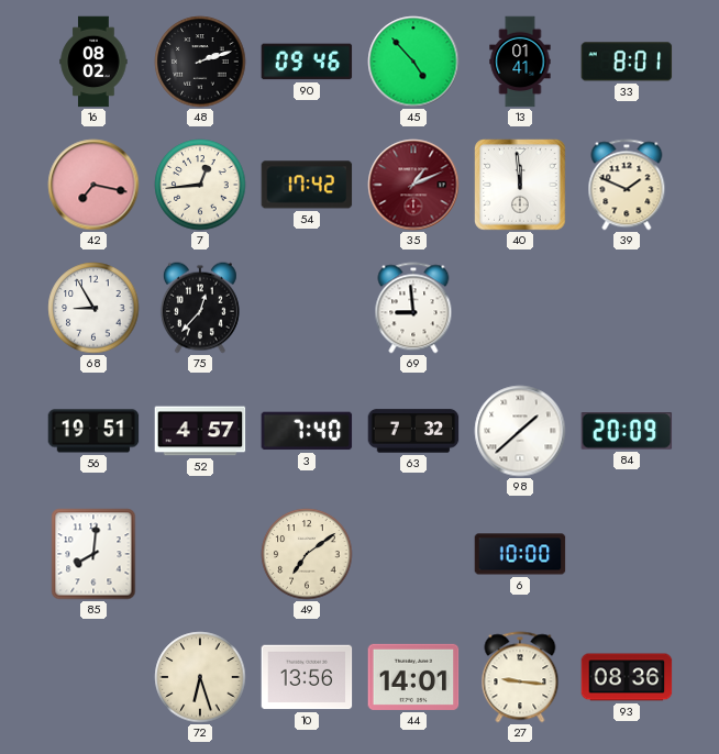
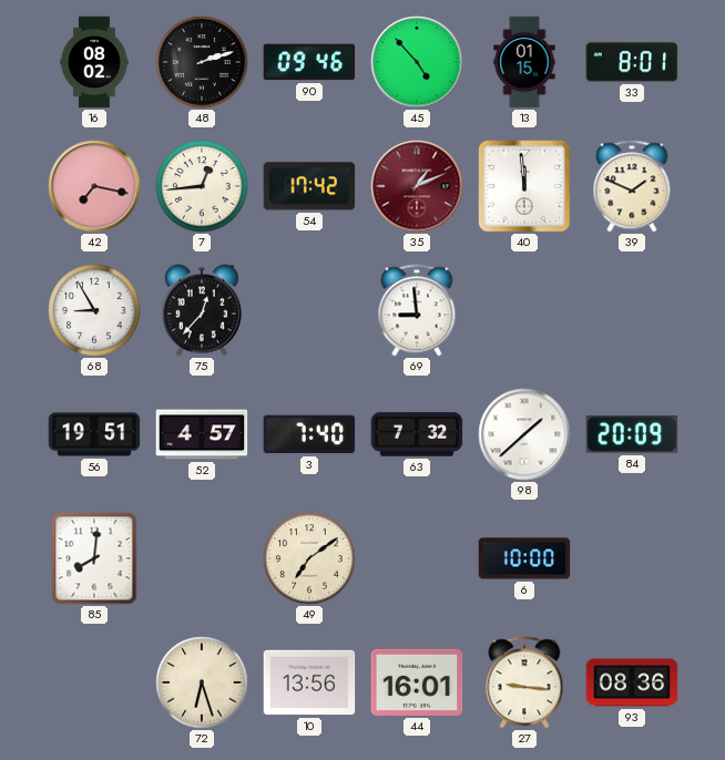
13: 01:41 -> 01:15
44: 14:01 -> 16:01
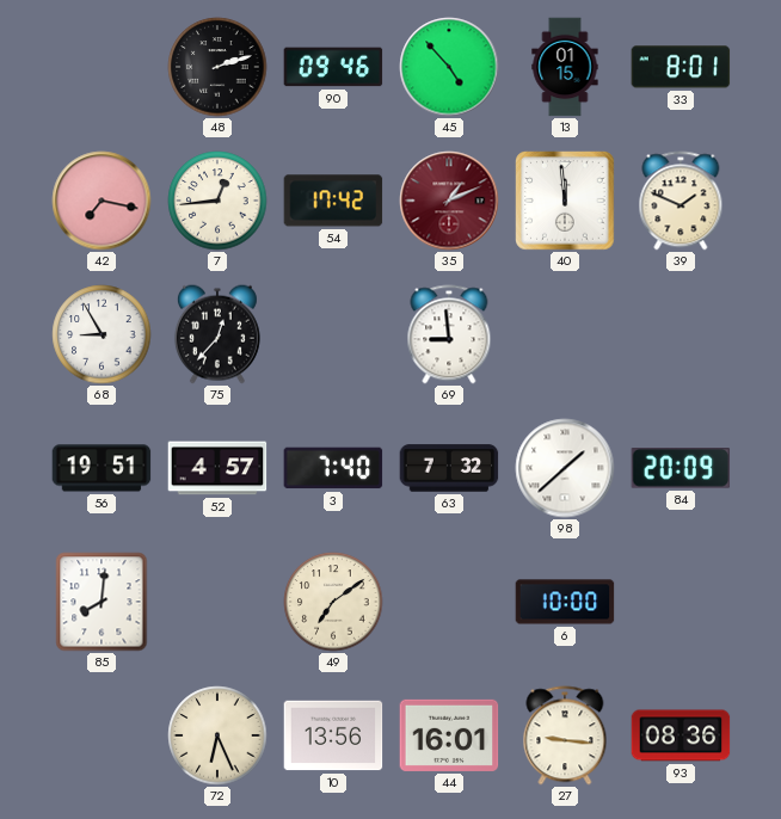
16: 08:02 -> none
72: 6:27 -> 6:26
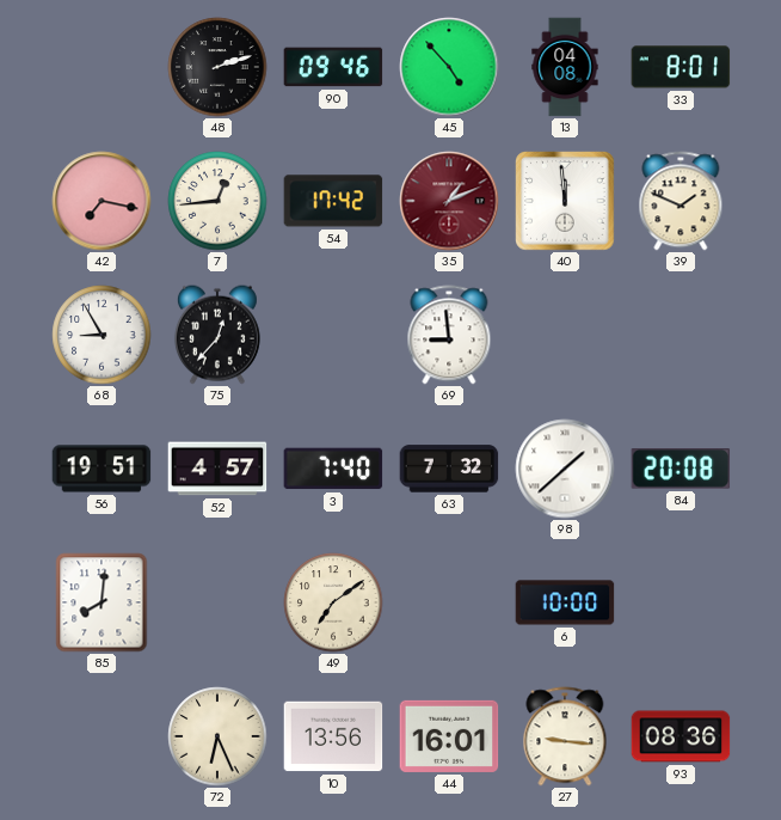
13: 01:15 -> 04:08
84: 20:09 -> 20:08
